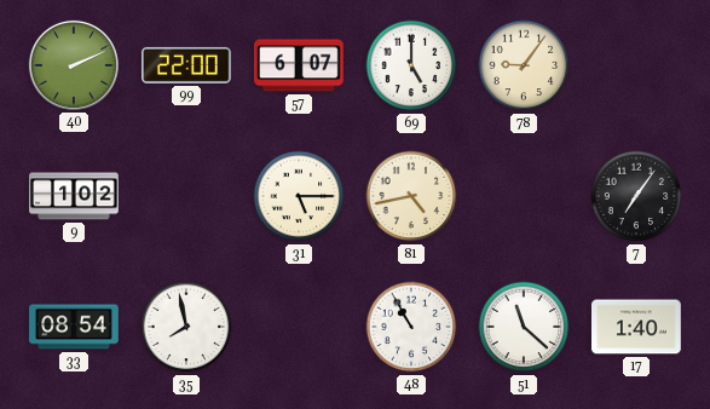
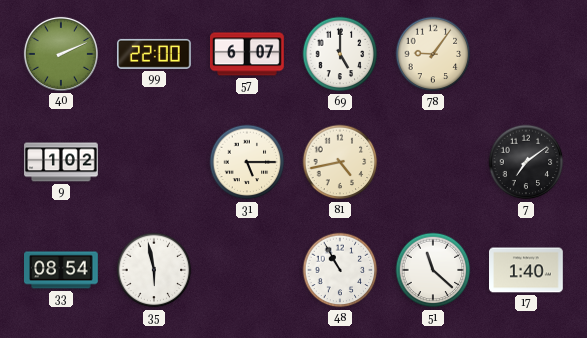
7: 7:06 -> 7:09
35: 7:58 -> 5:58
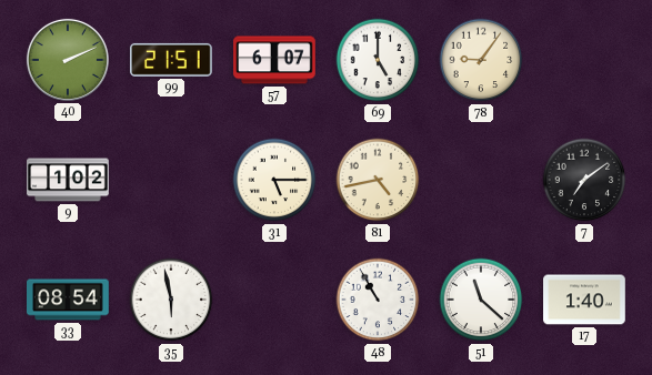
99: 22:00 -> 21:51
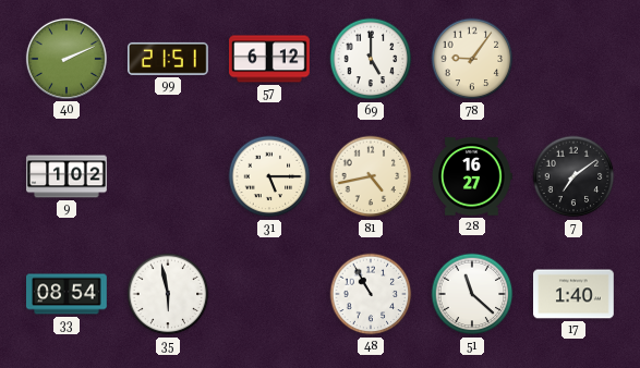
57: 6:07 -> 6:12
28: none -> 16:27
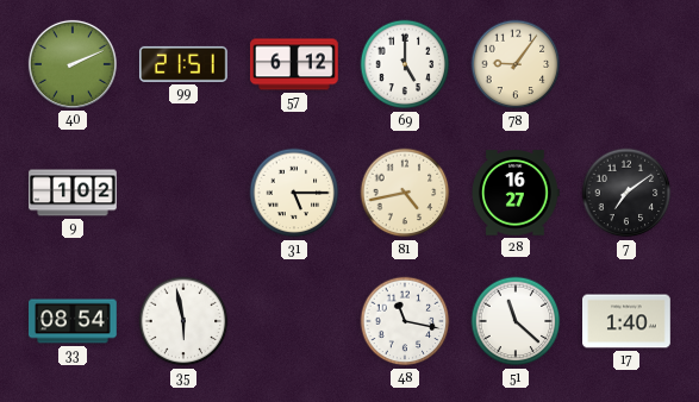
48: 10:55 -> 11:17
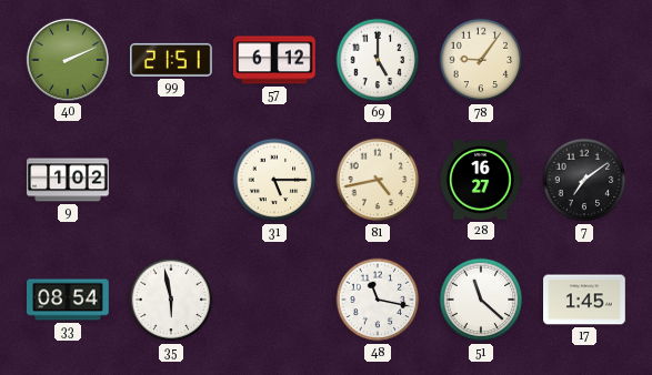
17: 1:40 -> 1:45
